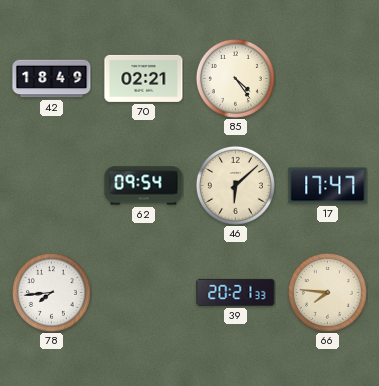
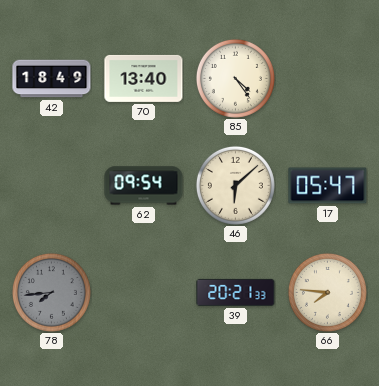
70: 02:21 -> 13:40
17: 17:47 -> 05:47
78 dial: white -> grey
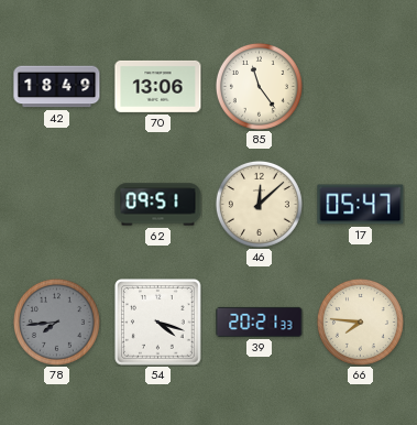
70: 13:40 -> 13:06
85: 4:24 -> 11:24
62: 09:54 -> 09:51
46: 6:08 -> 12:08
54: none -> 4:18
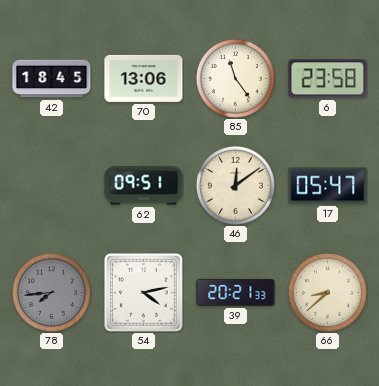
42: 18:49 -> 18:45
6: none -> 23:58
46: 12:08 -> 12:09
54: 4:18 -> 4:13
66: 7:46 -> 8:38
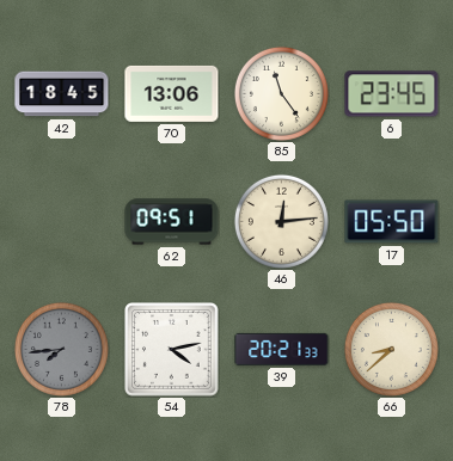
6: 23:58 -> 23:45
46: 12:09 -> 12:14
17: 05:47 -> 05:50
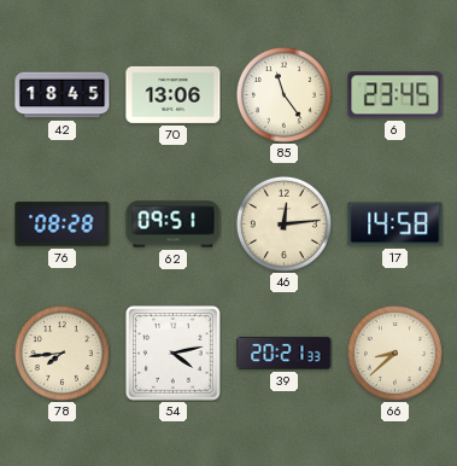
76: none -> 08:28
17: 05:50 -> 14:58
78 dial: grey -> cream
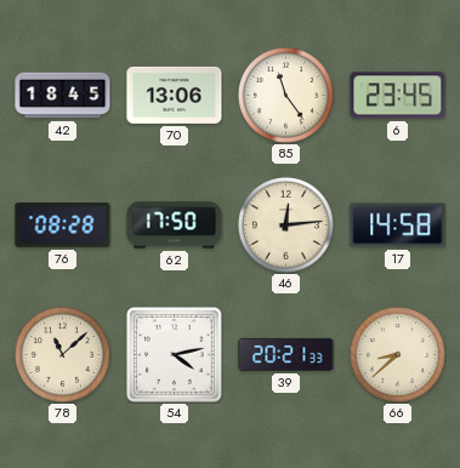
62: 09:51 -> 17:50
78: 7:44 -> 11:08
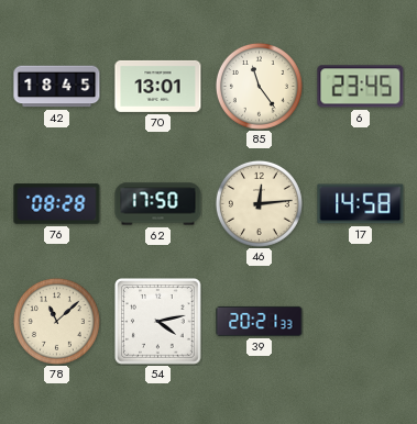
70: 13:06 -> 13:01
66: 8:38 -> none
